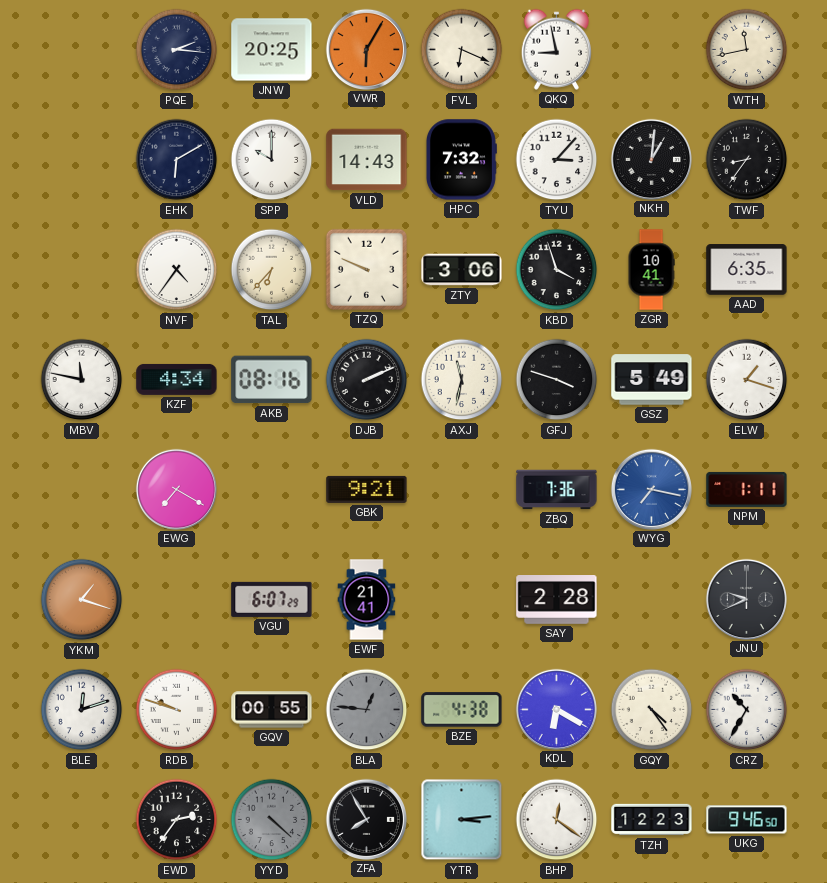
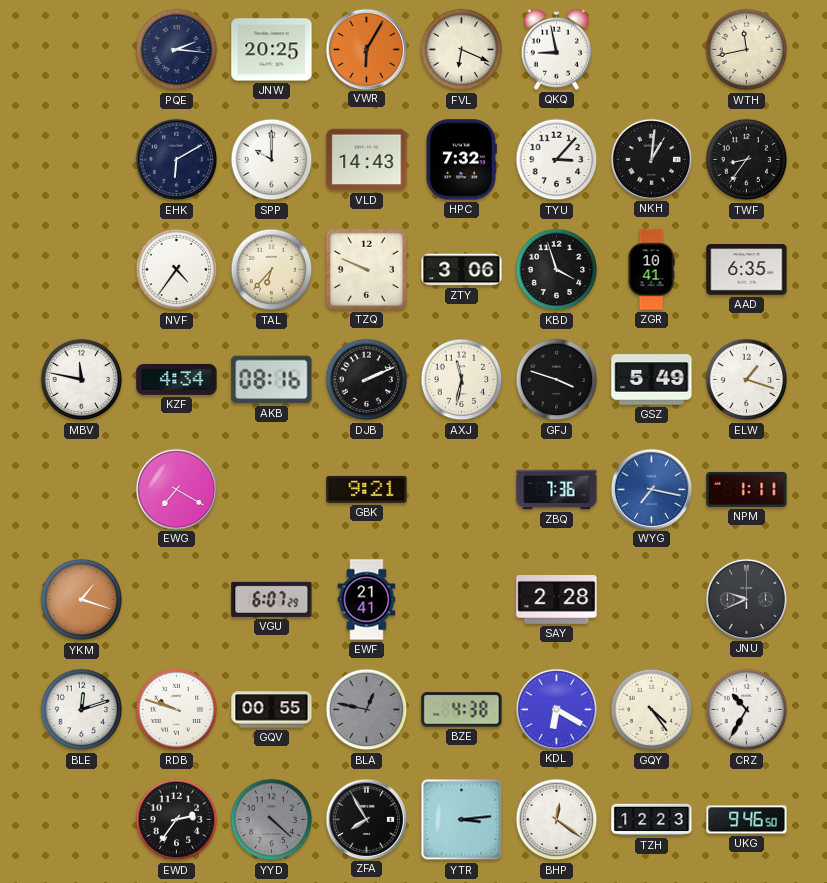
BLA: 12:46 -> 12:47
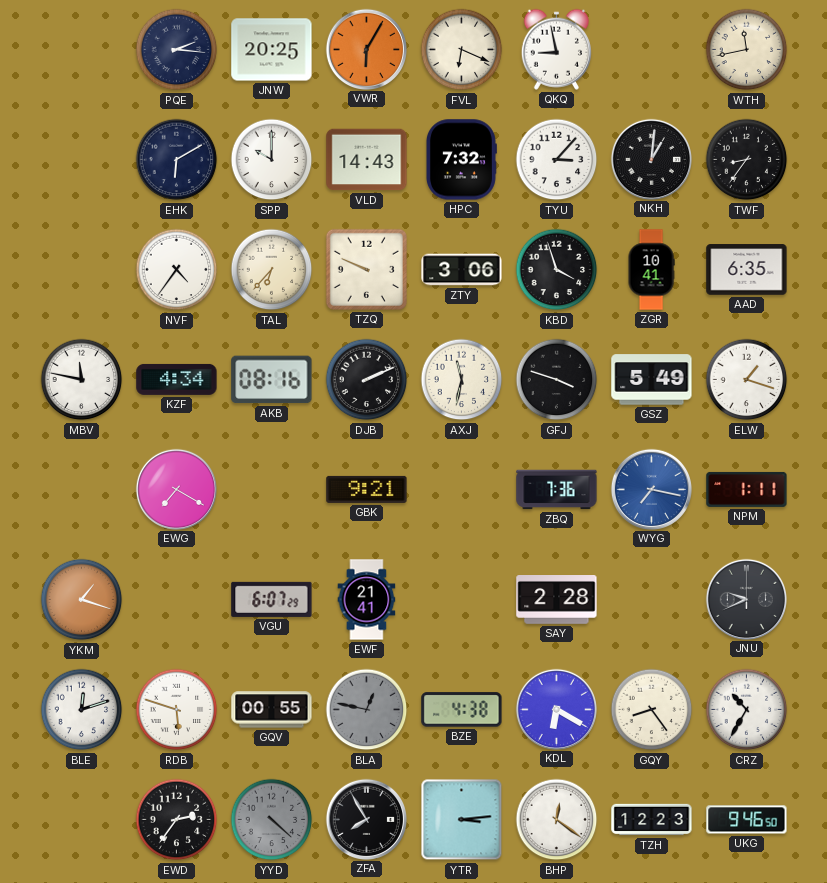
RDB: 9:48 -> 5:48
GQY: 4:24 -> 8:24
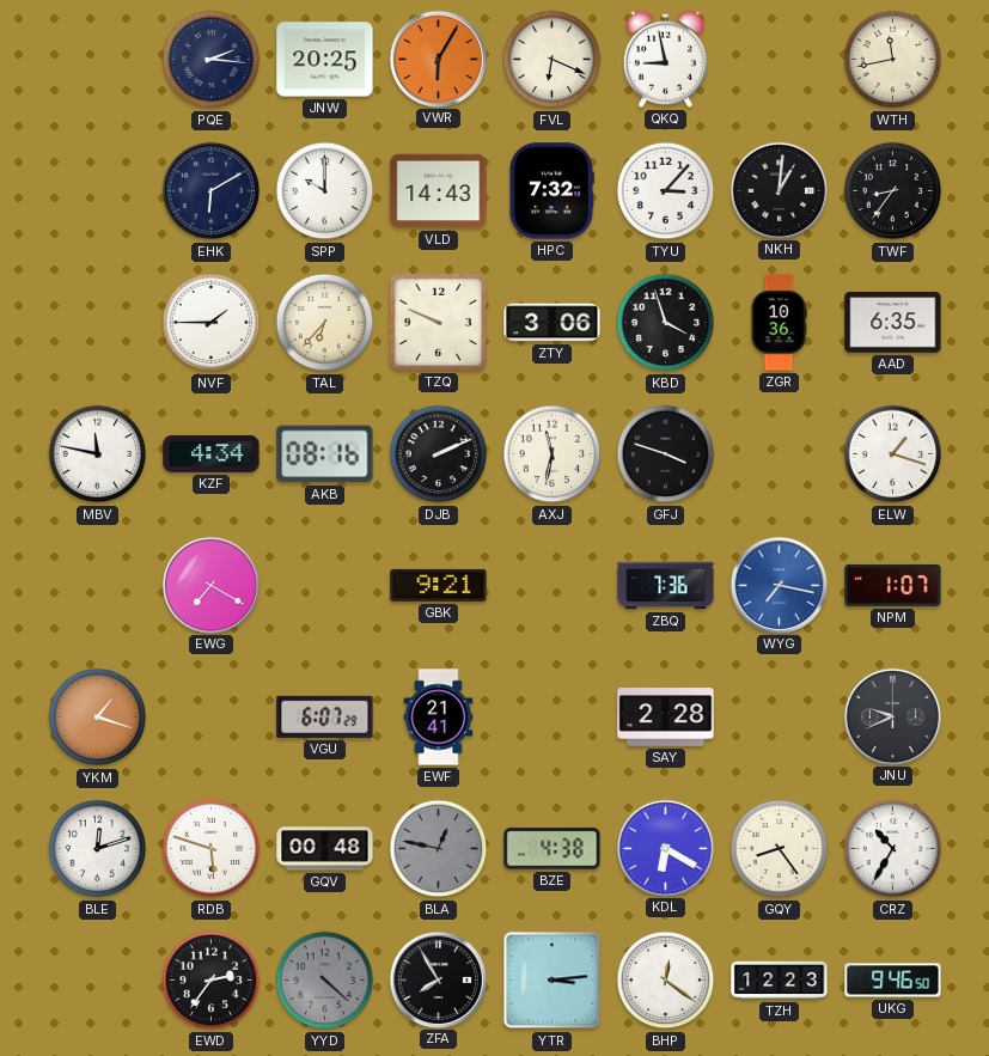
NVF: 4:36 -> 1:45
ZGR: 10:41 -> 10:36
GSZ: 5:49 -> none
NPM: 1:11 -> 1:07
GQV: 00:55 -> 00:48
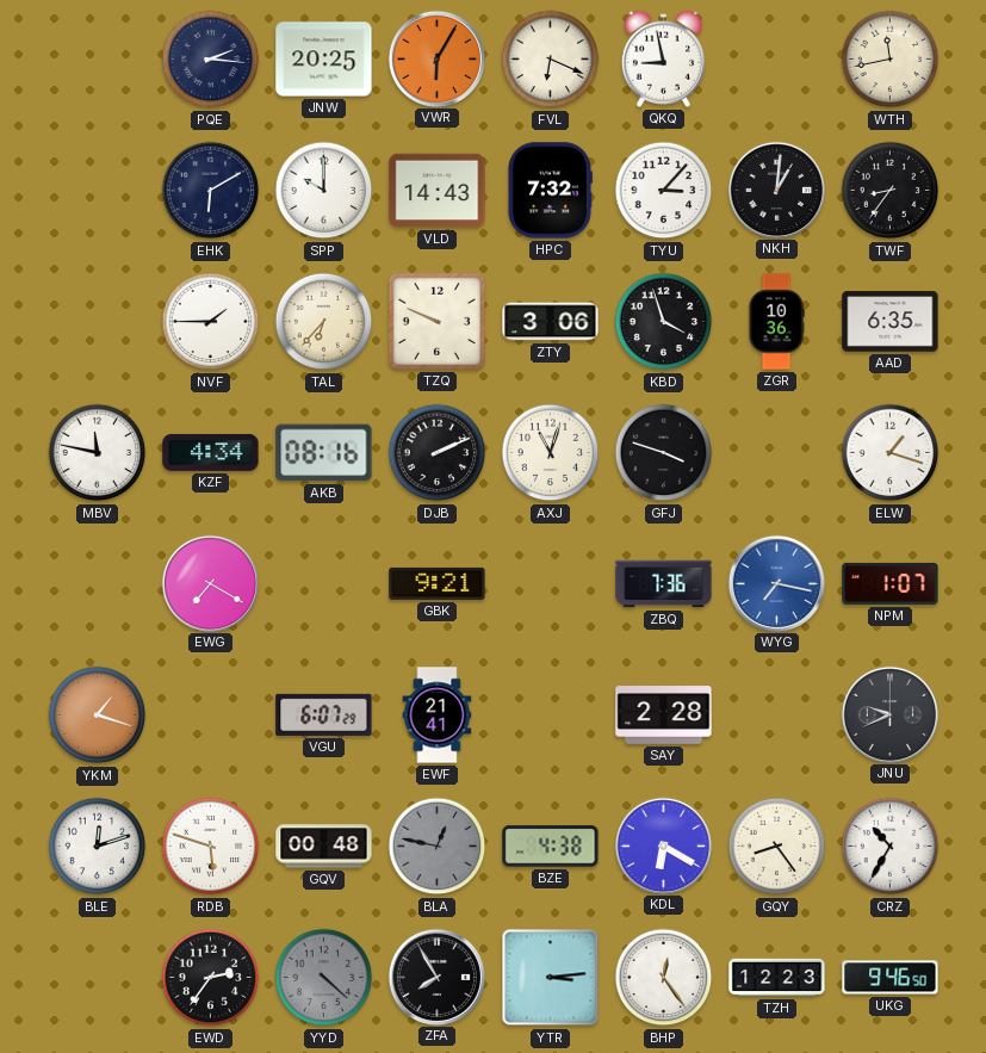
AXJ: 11:32 -> 11:03
BHP: 12:21 -> 12:24
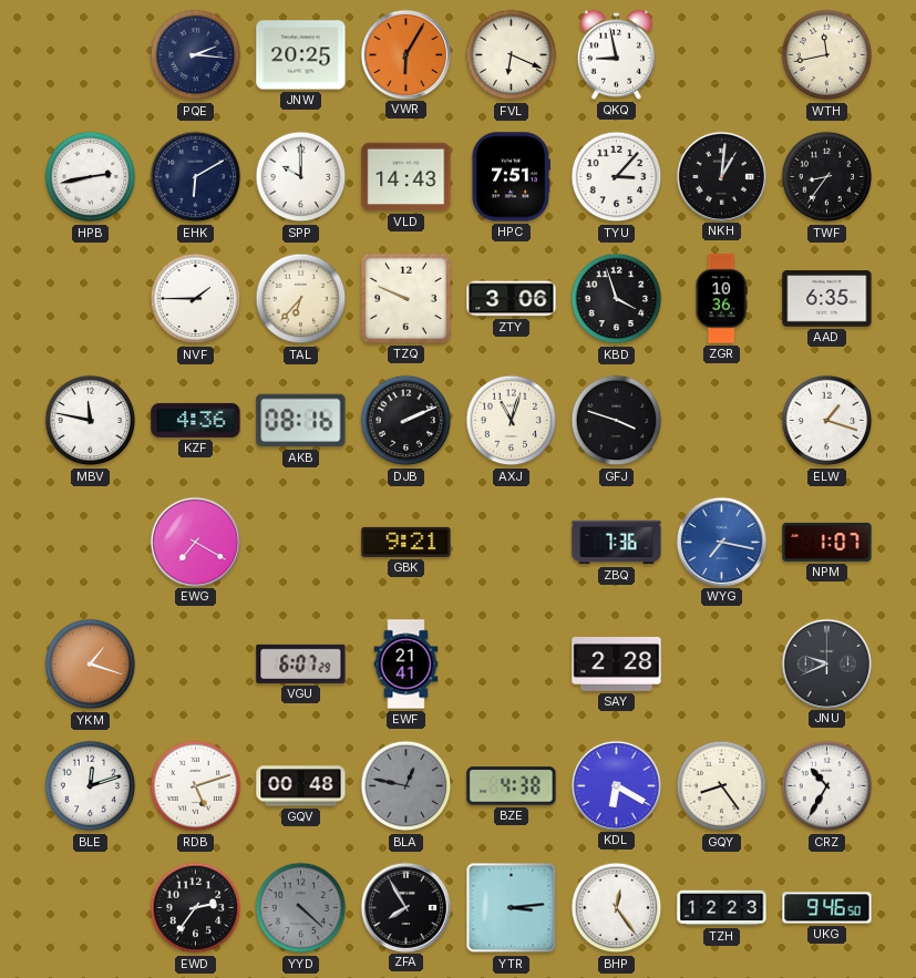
HPB: none -> 2:43
HPC: 7:32 -> 7:51
KZF: 4:34 -> 4:36
RDB: 5:48 -> 5:12
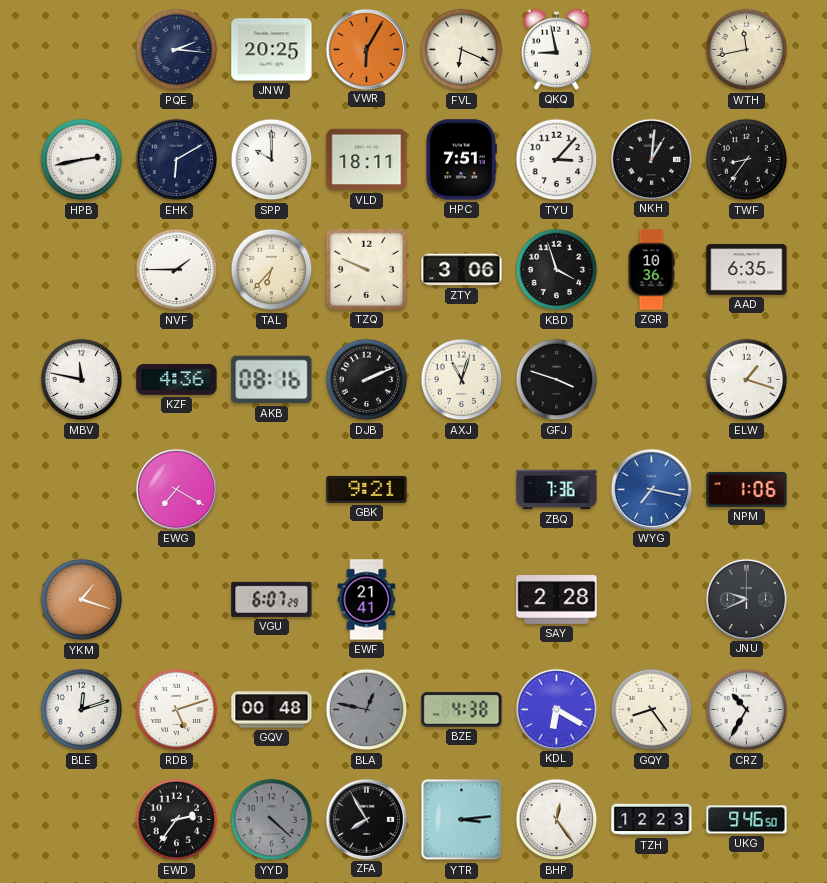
VLD: 14:43 -> 18:11
NPM: 1:07 -> 1:06
